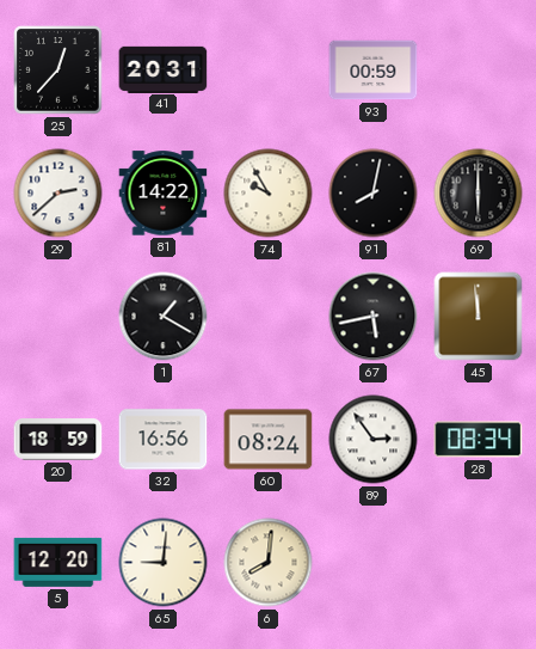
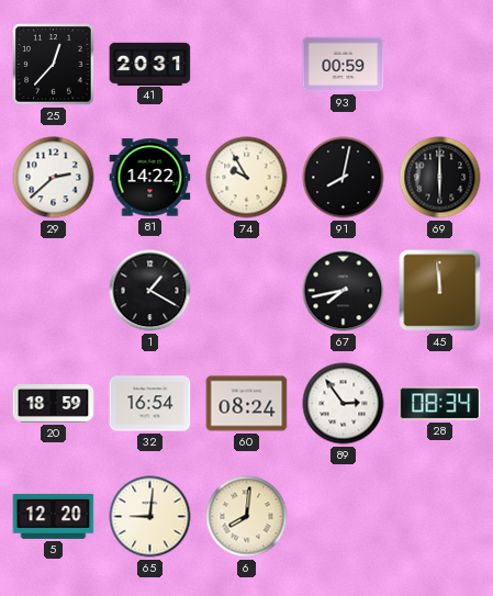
67: 5:43 -> 7:43
32: 16:56 -> 16:54
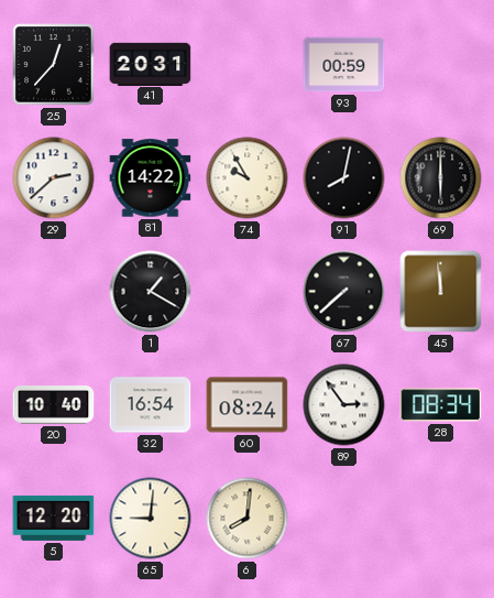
67: 7:43 -> 7:38
20: 18:59 -> 10:40
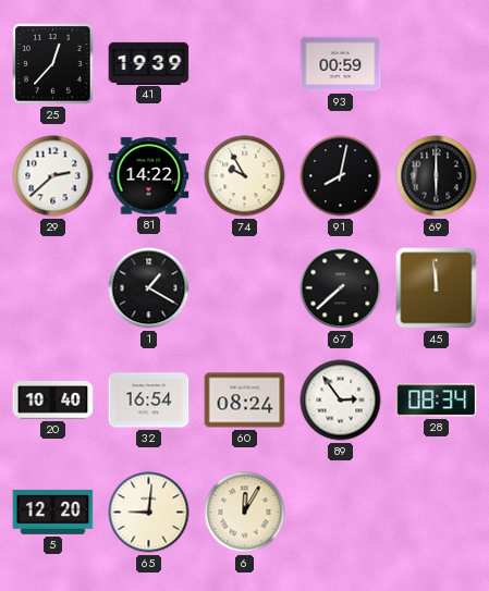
41: 20:31 -> 19:39
6: 8:01 -> 12:05
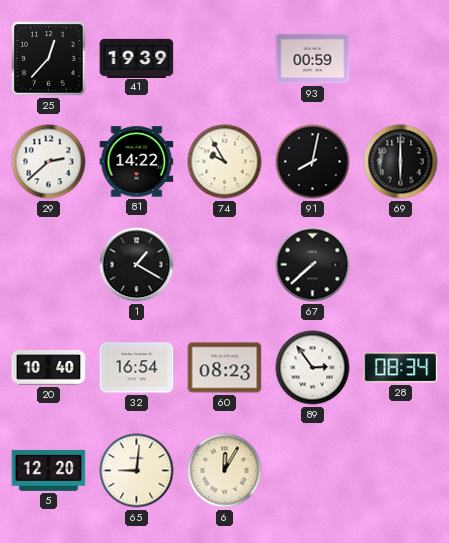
45: 11:59 -> none
60: 08:24 -> 08:23
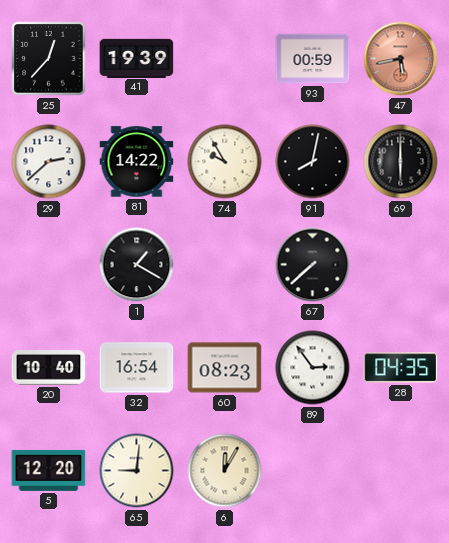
47: none -> 5:43
28: 08:34 -> 04:35
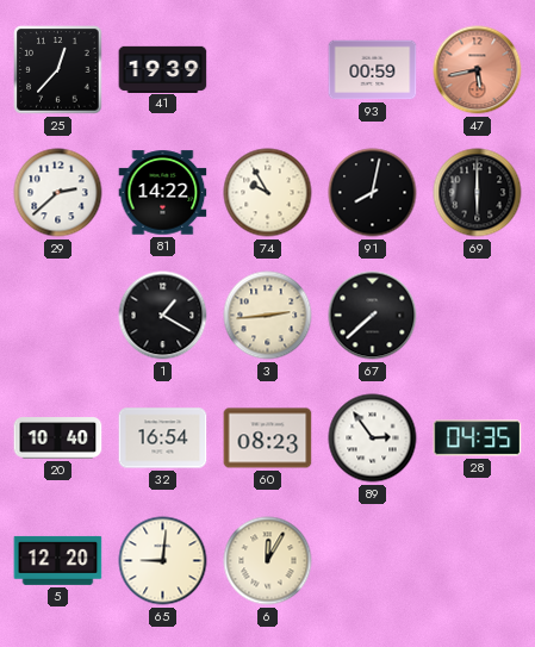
3: none -> 2:44
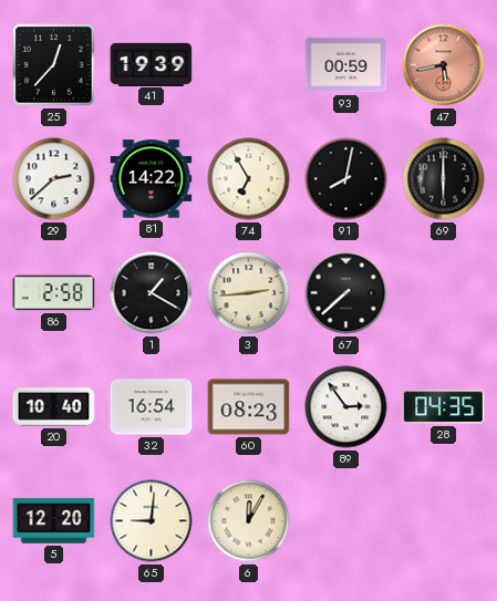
74: 9:55 -> 6:55
86: none -> 2:58
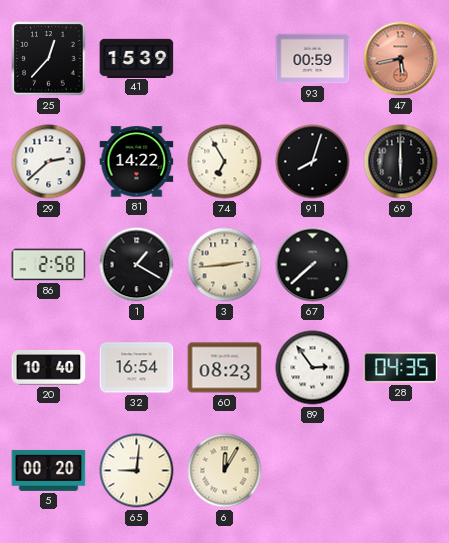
41: 19:39 -> 15:39
91: 8:02 -> 8:03
5: 12:20 -> 00:20
